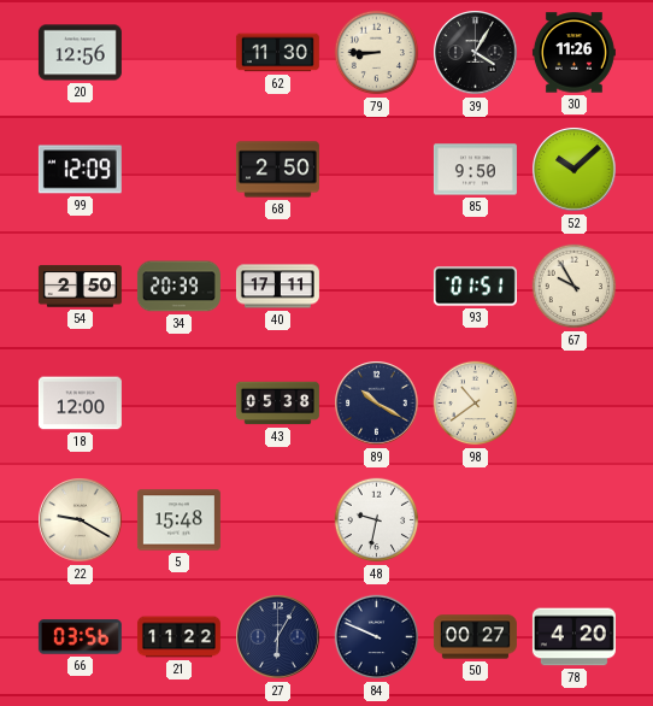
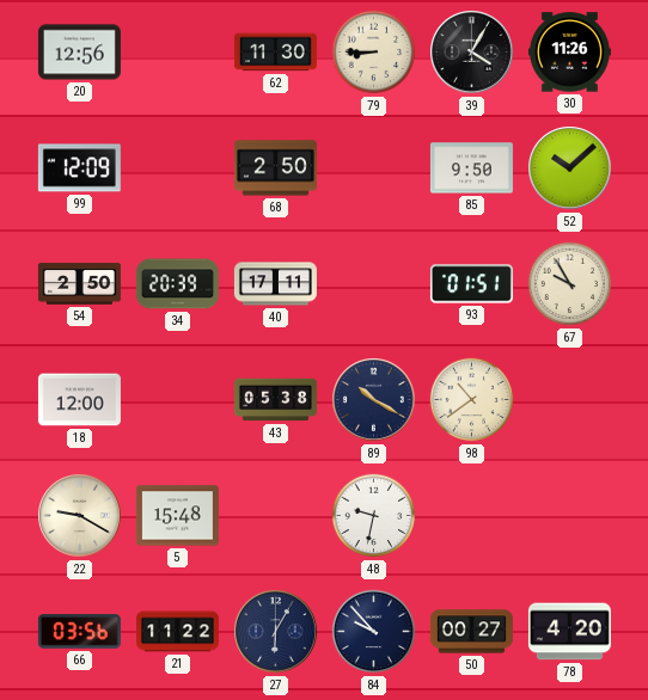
84: 9:49 -> 9:53
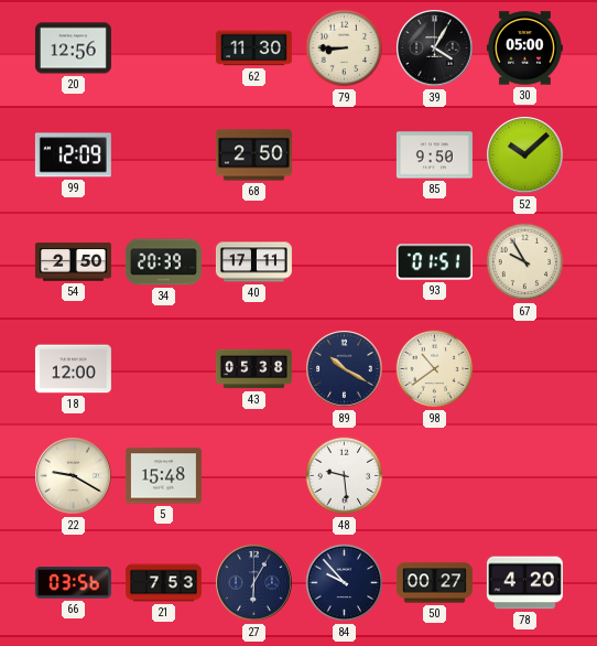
30: 11:26 -> 05:00
48: 9:32 -> 9:29
21: 11:22 -> 7:53
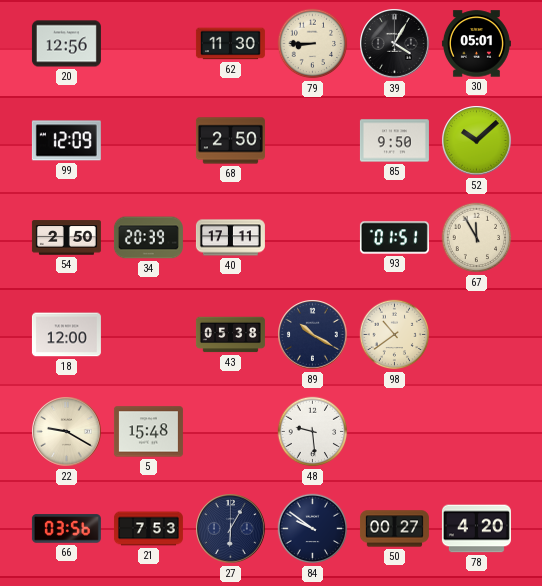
30: 05:00 -> 05:01
67: 9:55 -> 11:55
84: 9:53 -> 9:51
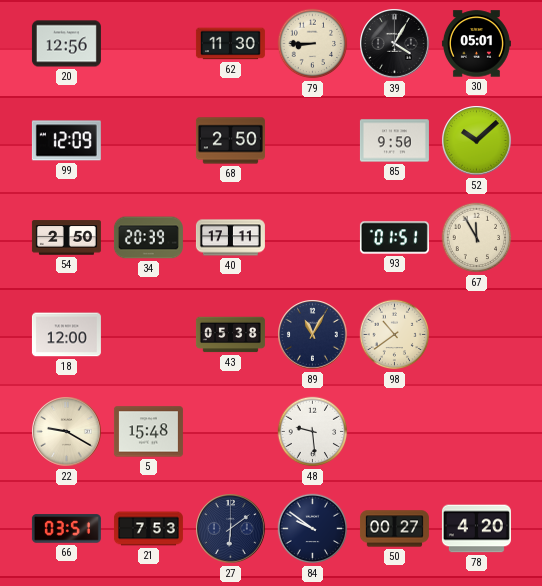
89: 10:20 -> 11:05
66: 03:56 -> 03:51
27: 6:05 -> 6:09
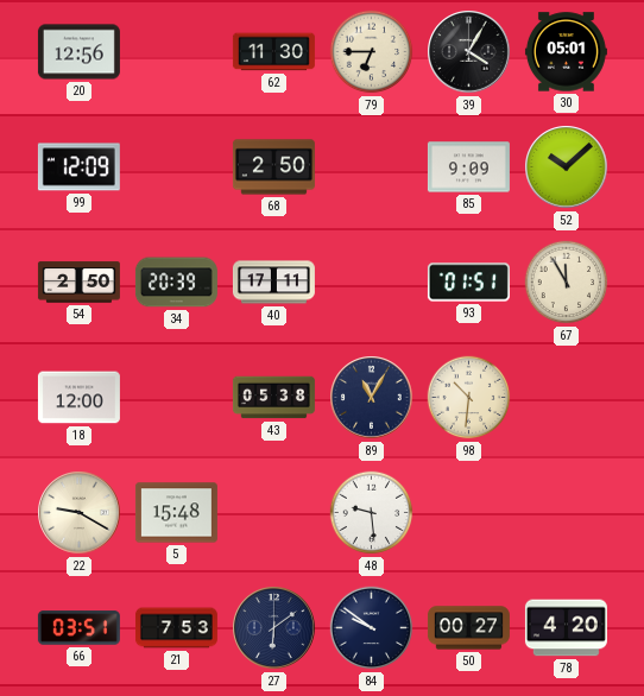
79: 8:45 -> 6:45
85: 9:50 -> 9:09
98: 10:39 -> 10:31
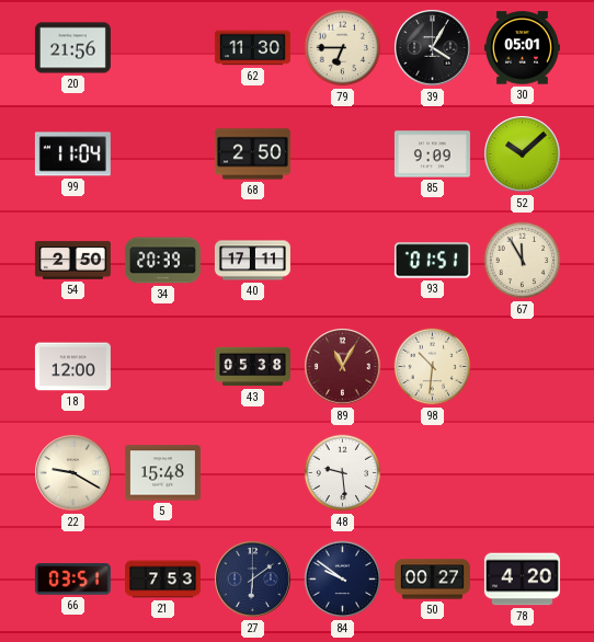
20: 12:56 -> 21:56
99: 12:09 -> 11:04
89 dial: navy -> burgundy
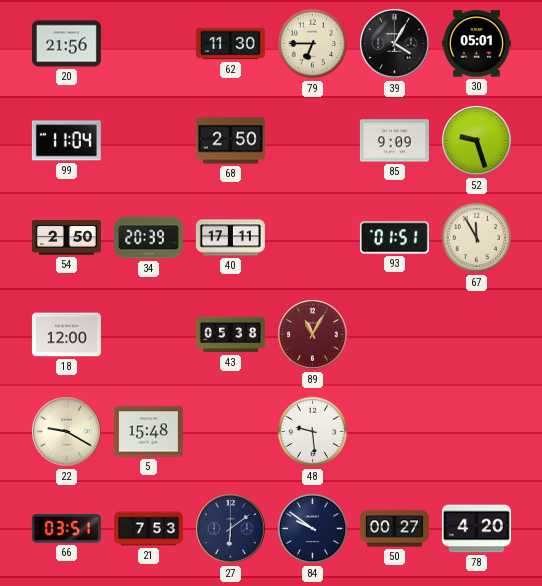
52: 10:08 -> 9:27
98: 10:31 -> none
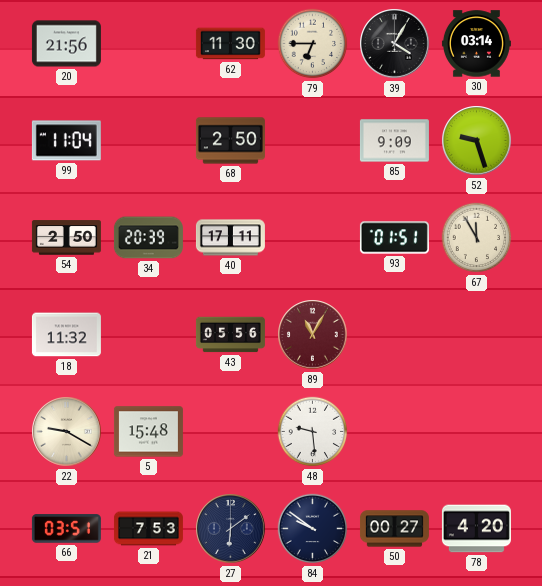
30: 05:01 -> 03:14
18: 12:00 -> 11:32
43: 05:38 -> 05:56
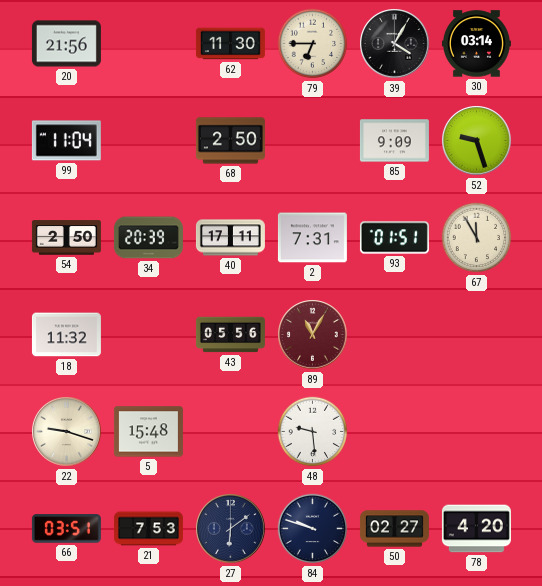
2: none -> 7:31
22: 9:20 -> 9:18
84: 9:51 -> 9:48
50: 00:27 -> 02:27
